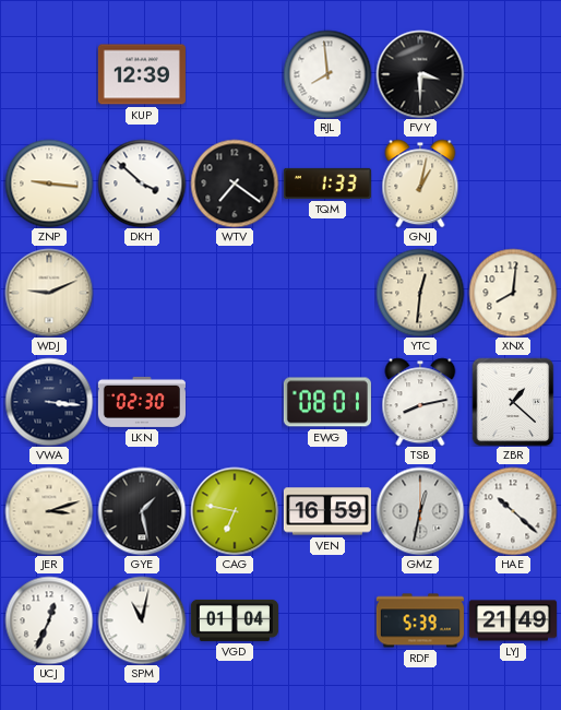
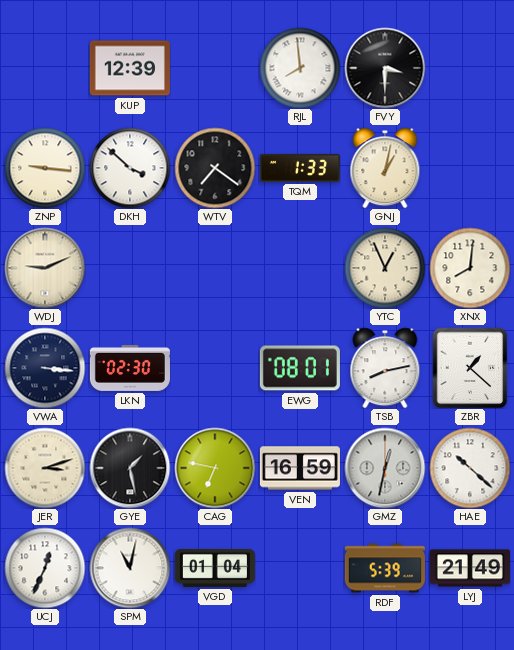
YTC: 12:31 -> 12:56
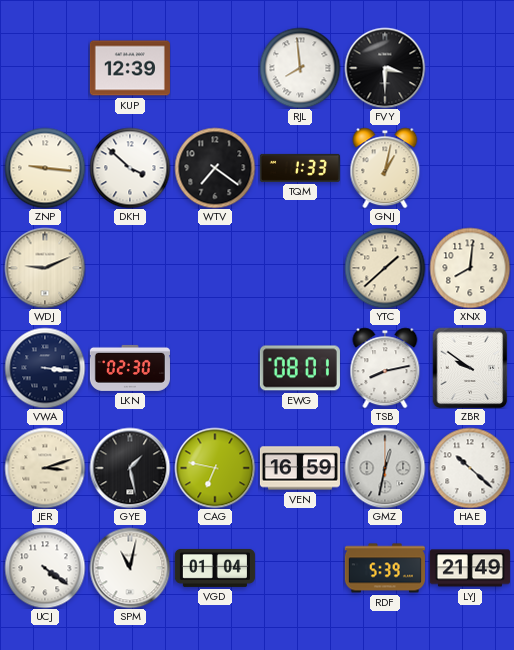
YTC: 12:56 -> 1:38
ZBR: 1:22 -> 9:51
UCJ: 12:34 -> 4:21
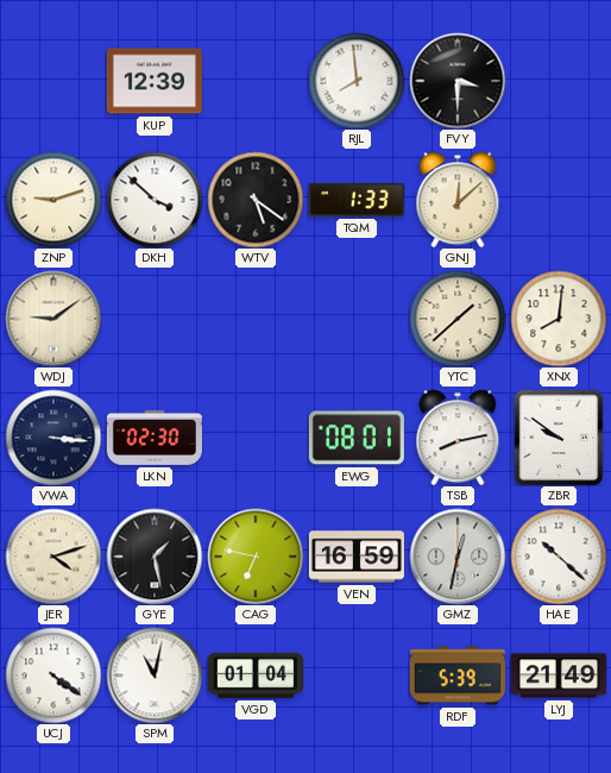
ZNP: 9:16 -> 9:12
WTV: 7:21 -> 5:21
GNJ: 1:02 -> 12:08
WDJ: 9:11 -> 9:09
JER: 3:12 -> 4:12
